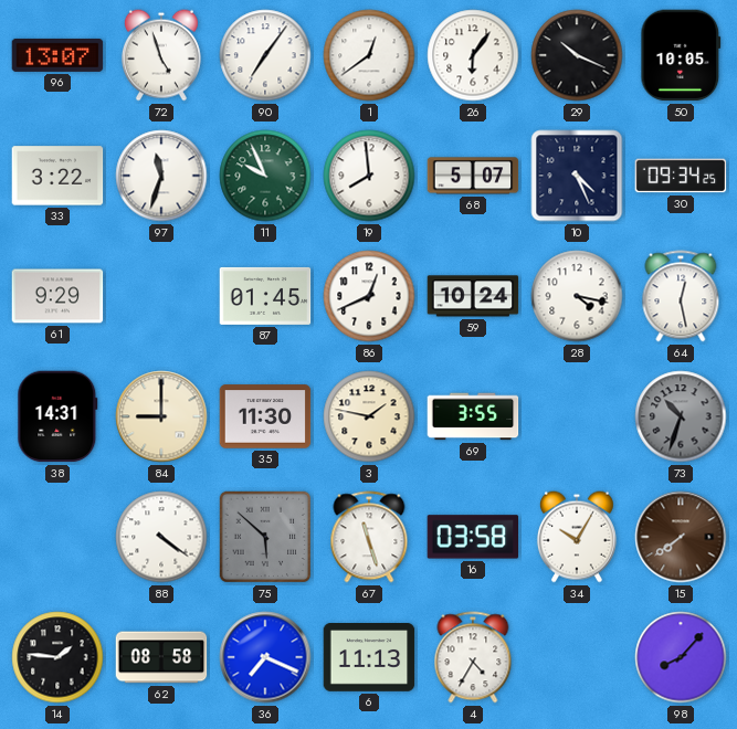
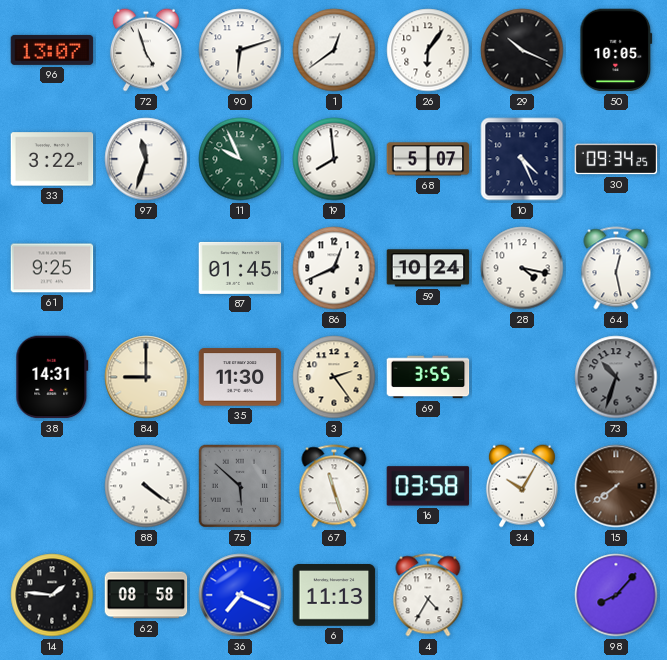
90: 7:06 -> 6:12
61: 9:29 -> 9:25
3: 1:47 -> 2:24
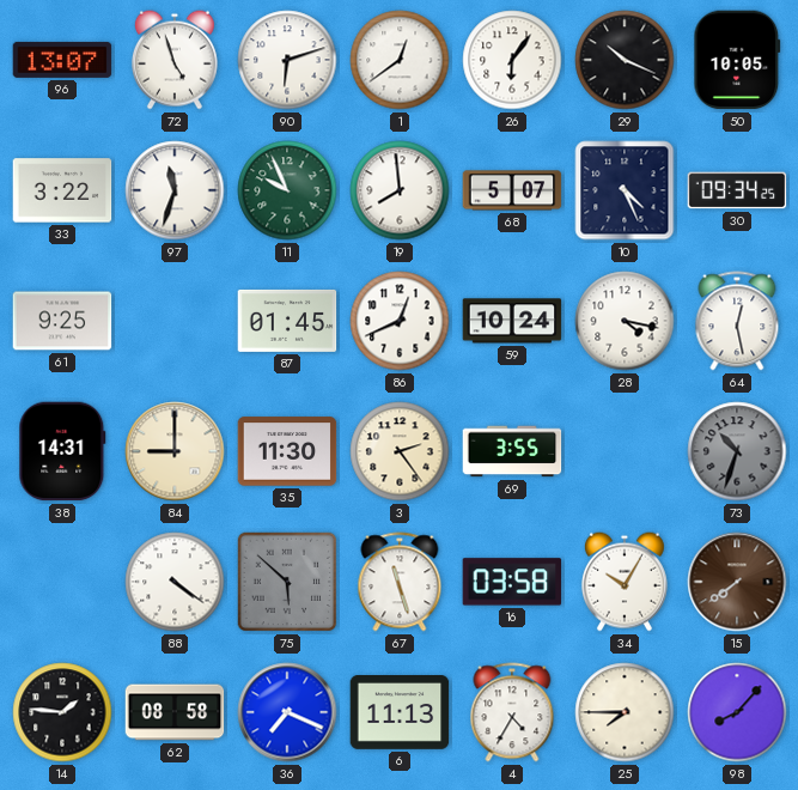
25: none -> 7:45
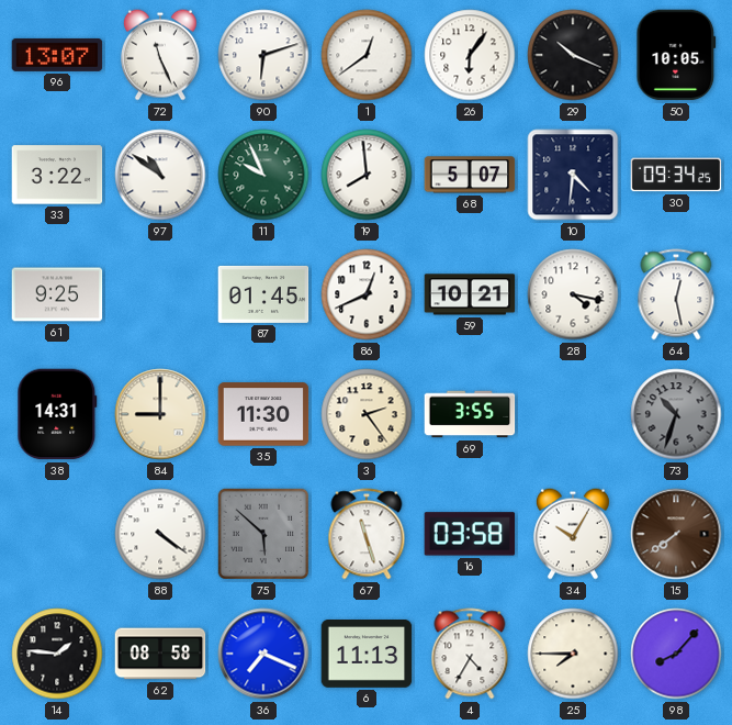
72: 4:57 -> 11:26
97: 11:33 -> 10:51
10: 4:26 -> 4:31
59: 10:24 -> 10:21
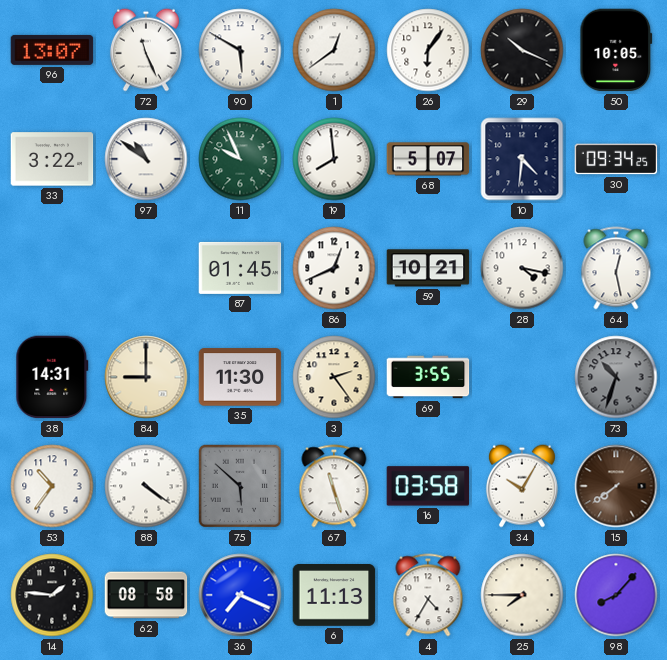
90: 6:12 -> 5:50
61: 9:25 -> none
53: none -> 10:36
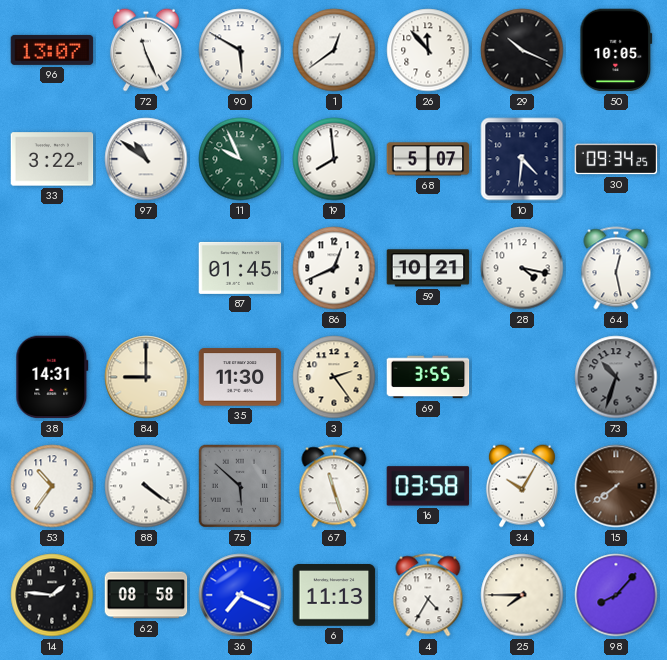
26: 6:06 -> 11:53
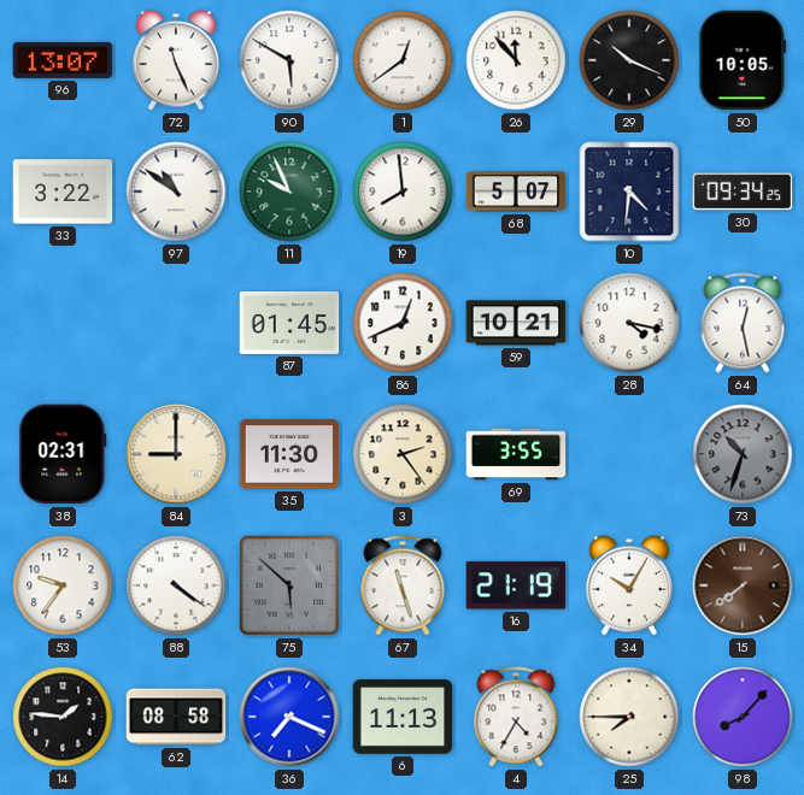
38: 14:31 -> 02:31
53: 10:36 -> 9:36
16: 03:58 -> 21:19
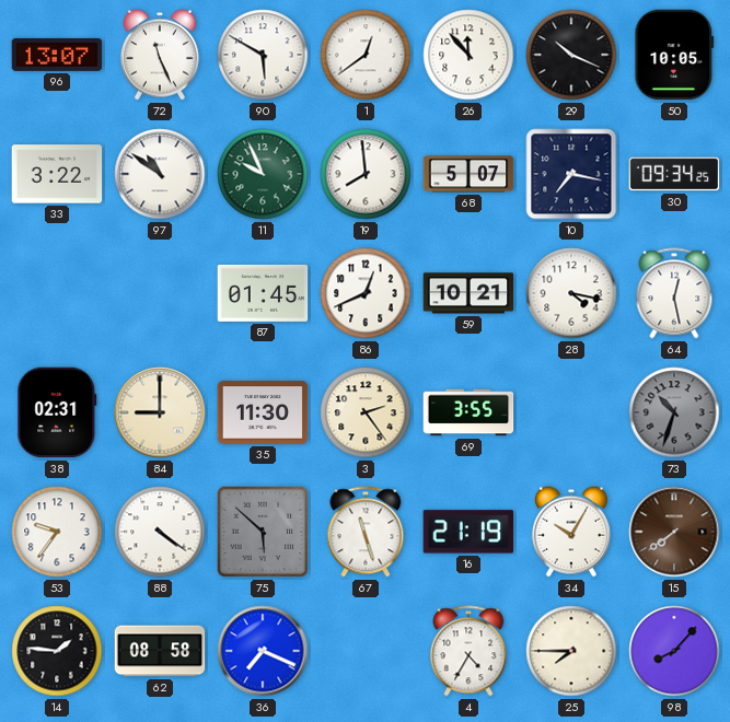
10: 4:31 -> 7:17
6: 11:13 -> none
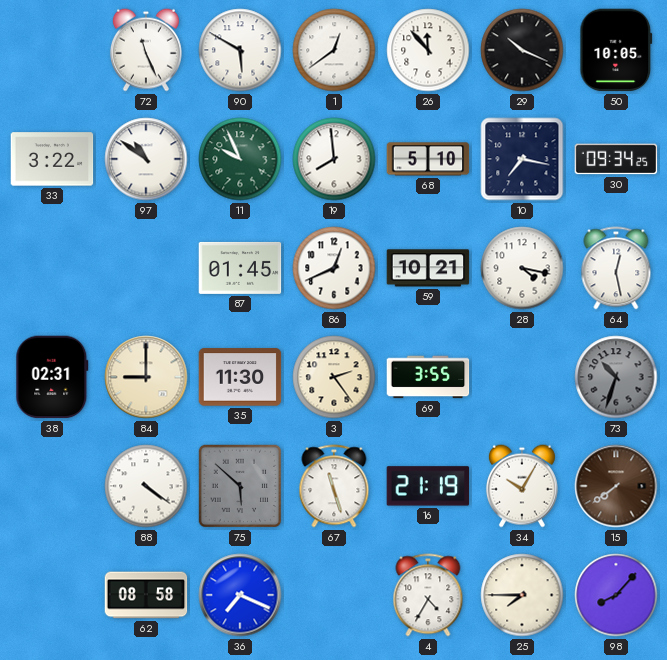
96: 13:07 -> none
68: 5:07 -> 5:10
53: 9:36 -> none
14: 1:46 -> none
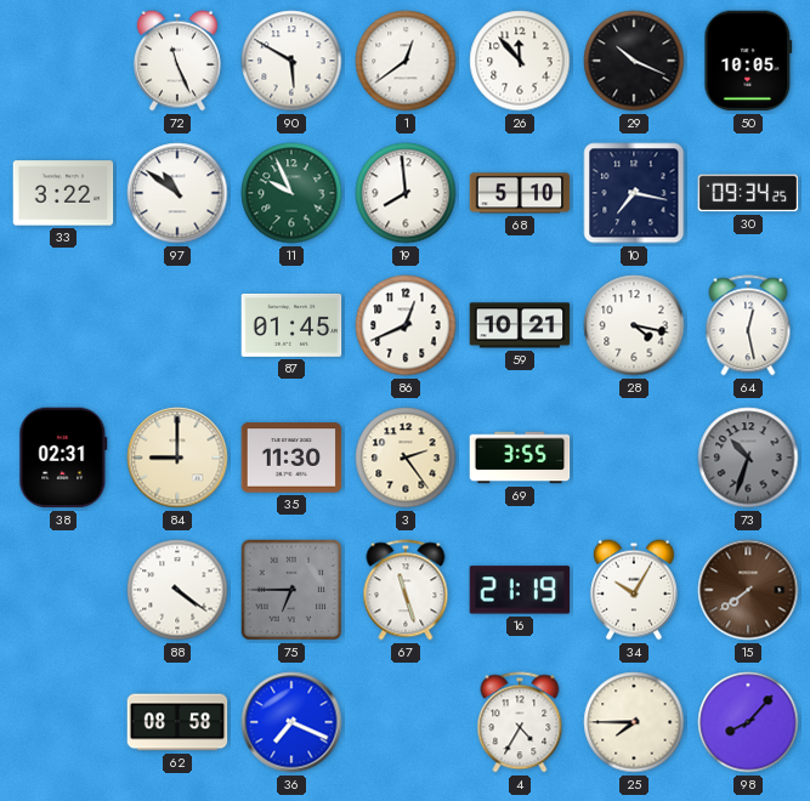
75: 5:52 -> 6:45
